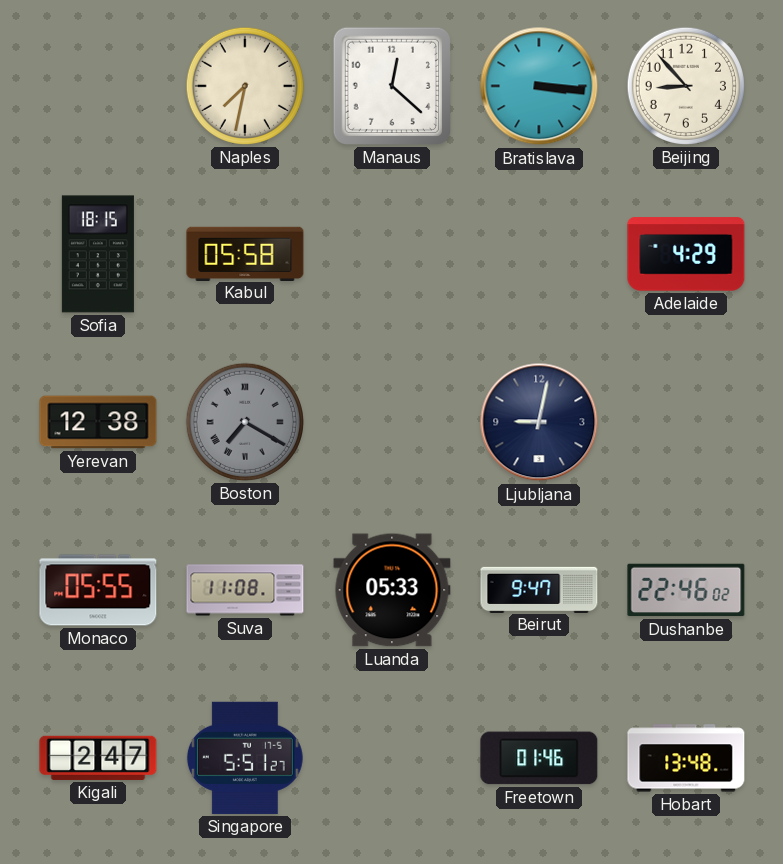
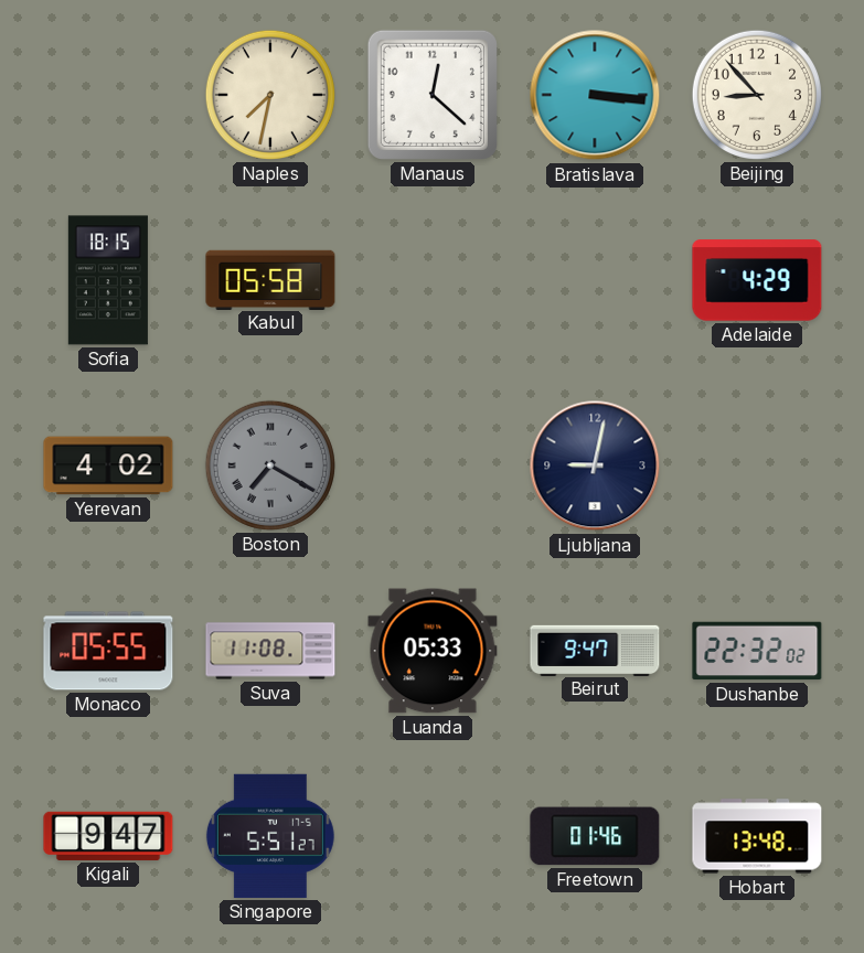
Yerevan: 12:38 -> 4:02
Dushanbe: 22:46 -> 22:32
Kigali: 2:47 -> 9:47
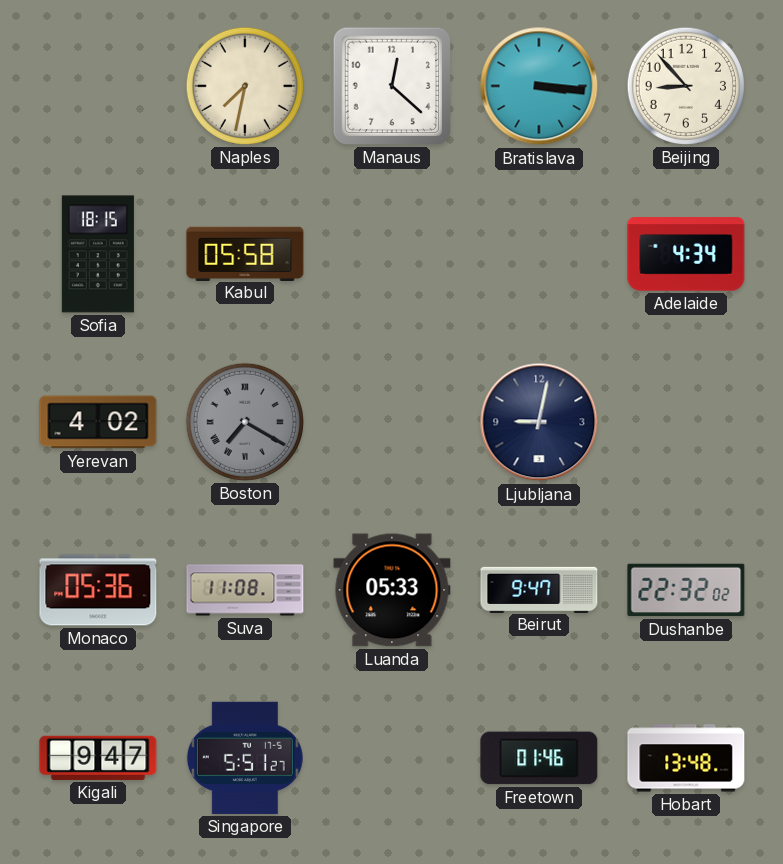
Adelaide: 4:29 -> 4:34
Monaco: 05:55 -> 05:36
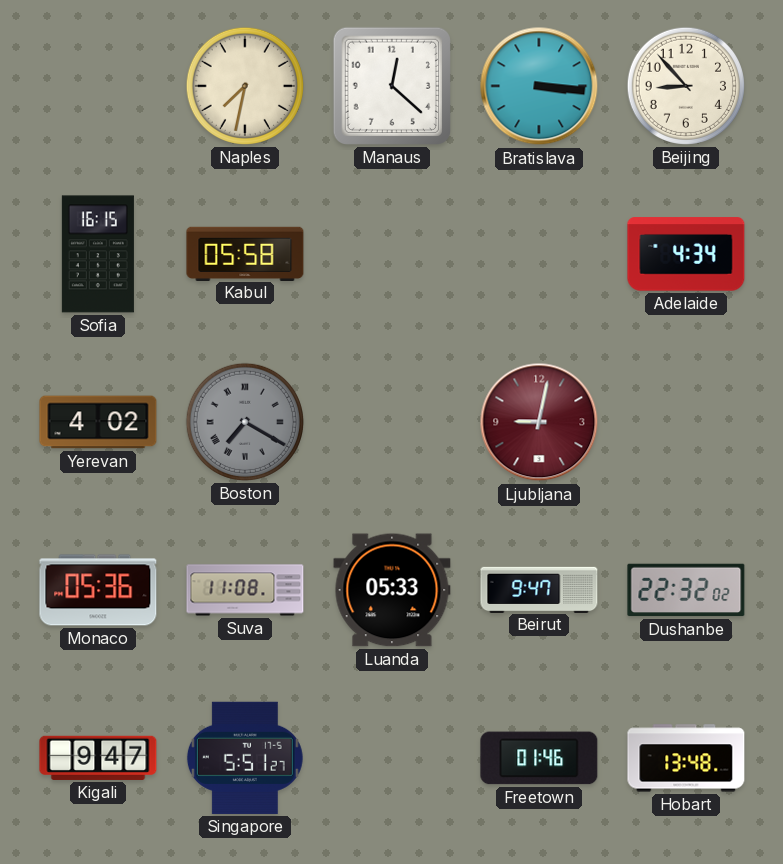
Sofia: 18:15 -> 16:15
Ljubljana dial: navy -> burgundy
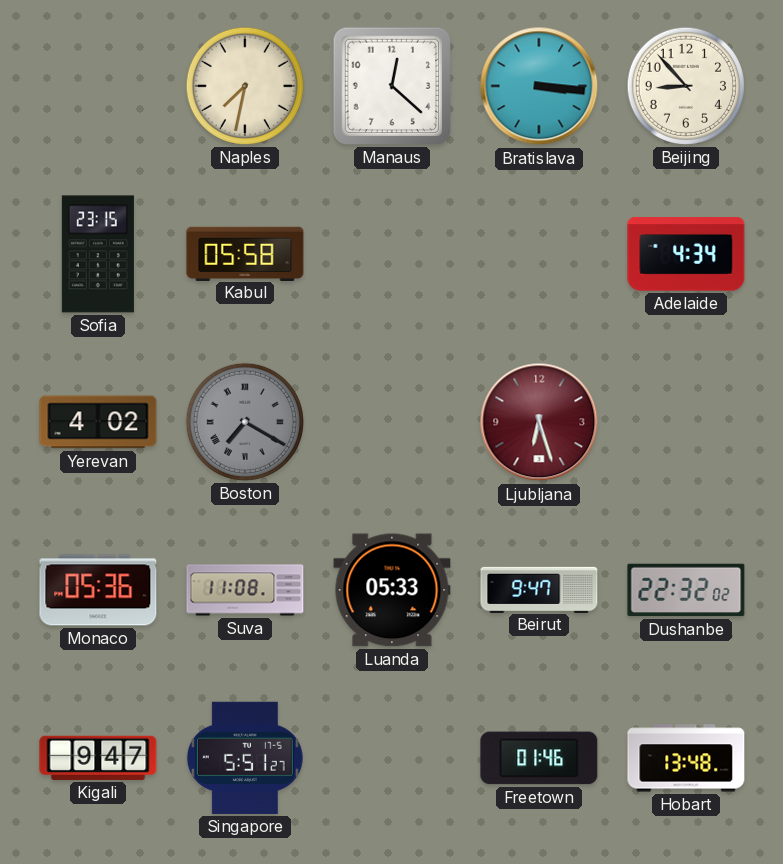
Sofia: 16:15 -> 23:15
Ljubljana: 9:02 -> 6:27
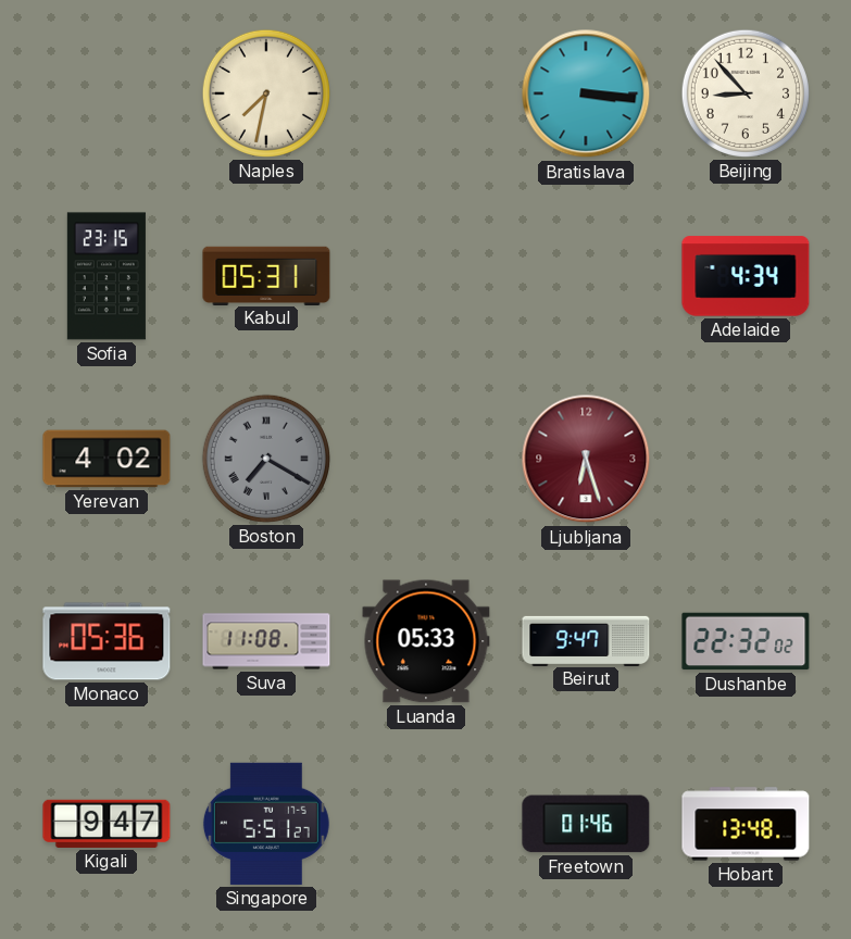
Manaus: 12:22 -> none
Kabul: 05:58 -> 05:31
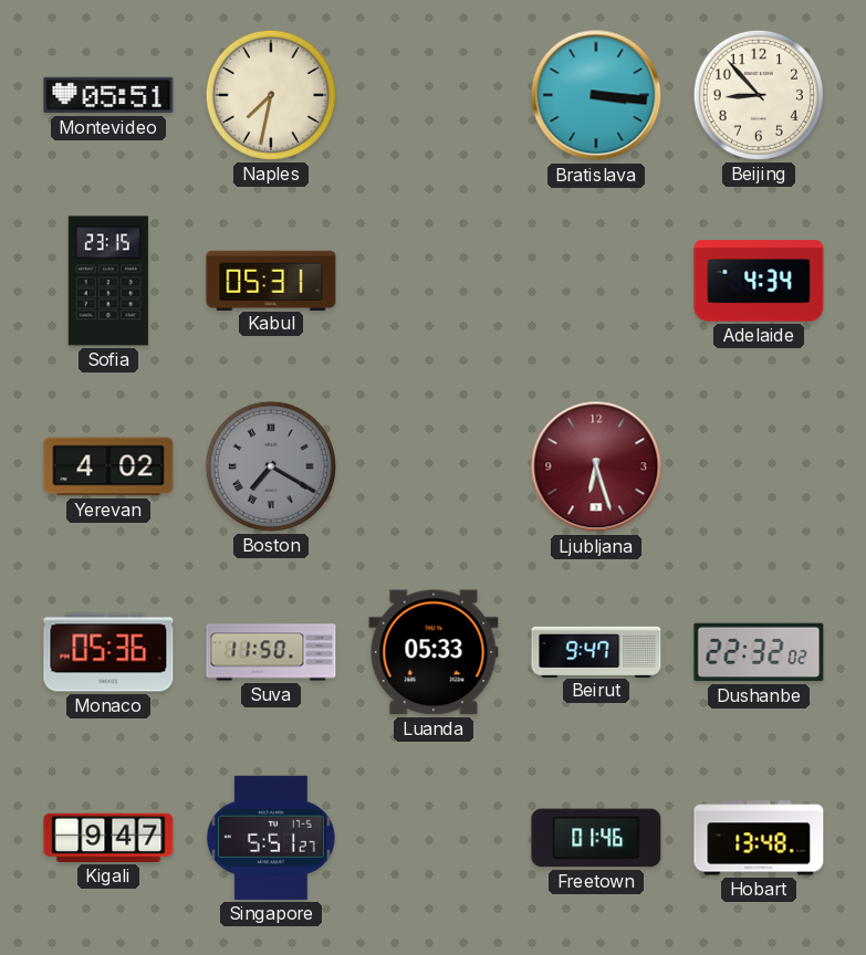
Montevideo: none -> 05:51
Suva: 11:08 -> 11:50
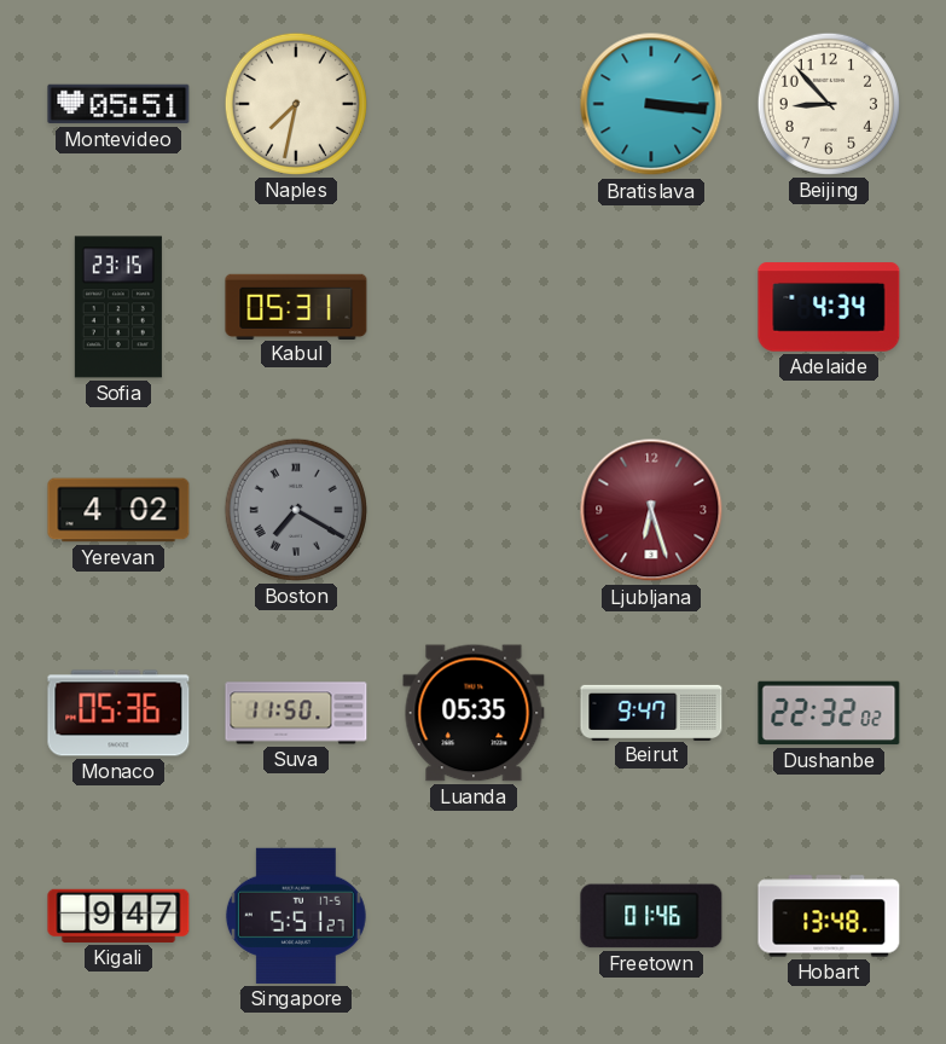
Luanda: 05:33 -> 05:35
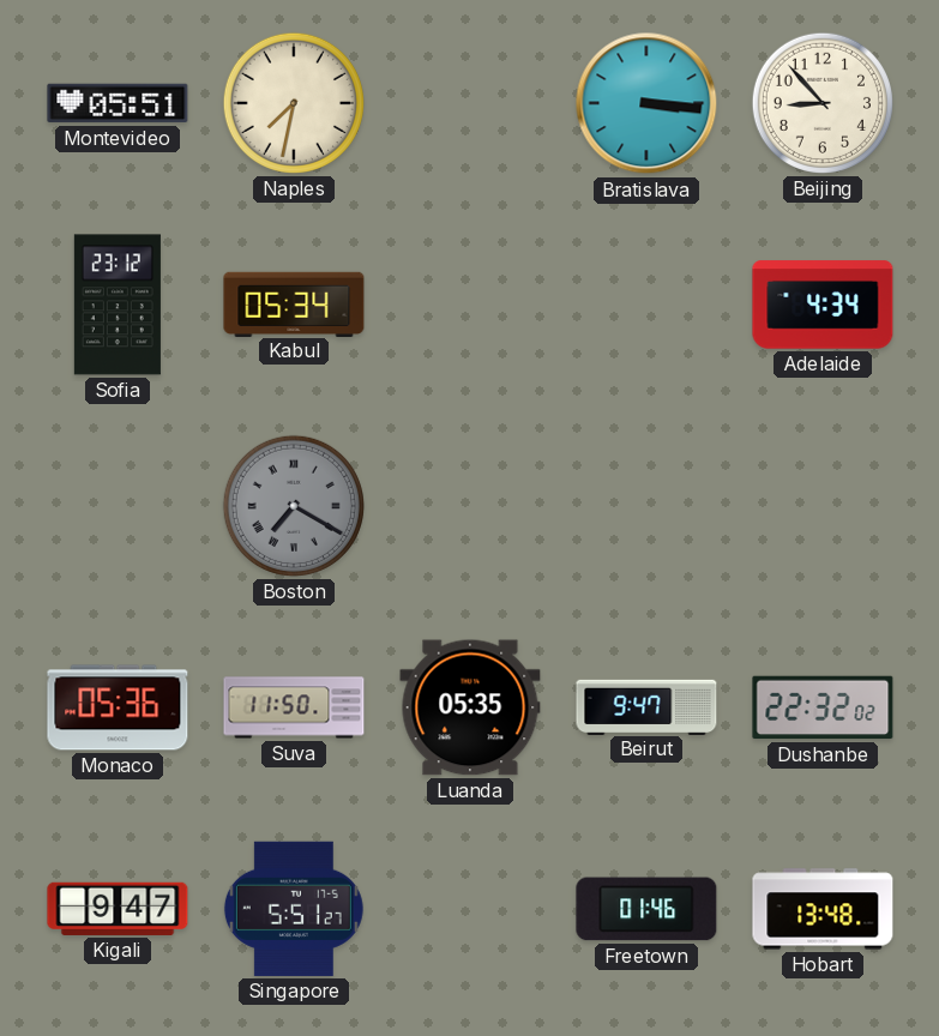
Sofia: 23:15 -> 23:12
Kabul: 05:31 -> 05:34
Yerevan: 4:02 -> none
Ljubljana: 6:27 -> none
